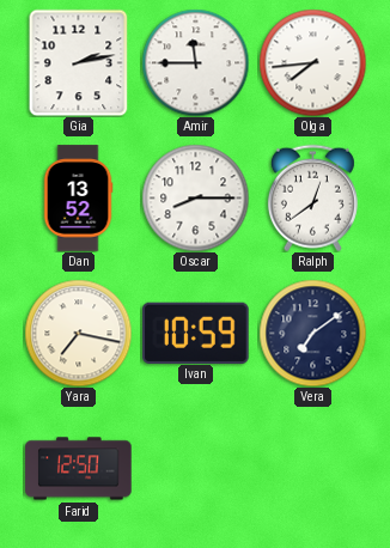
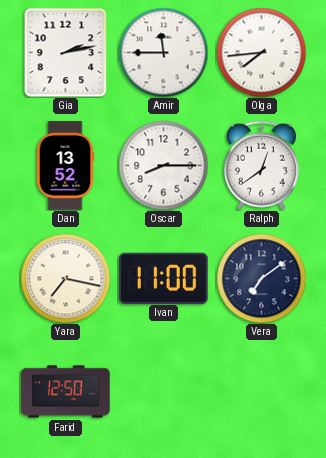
Ivan: 10:59 -> 11:00
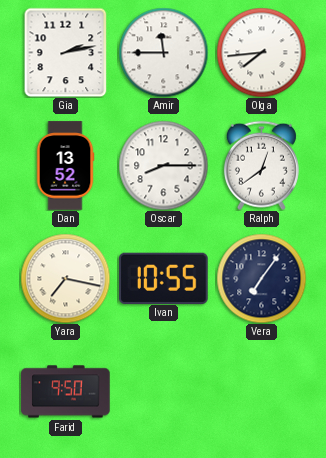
Ivan: 11:00 -> 10:55
Vera: 7:09 -> 7:06
Farid: 12:50 -> 9:50
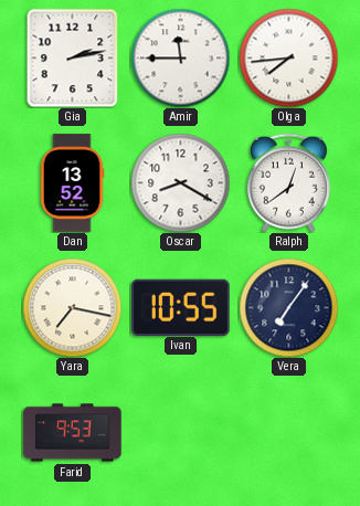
Oscar: 8:15 -> 8:20
Farid: 9:50 -> 9:53
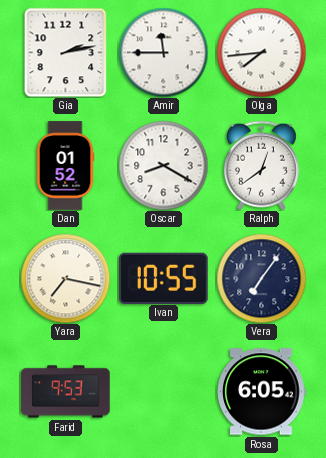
Dan: 13:52 -> 01:52
Rosa: none -> 6:05
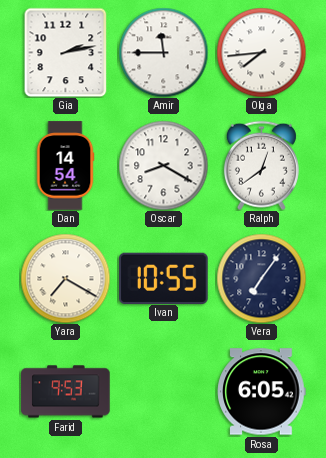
Dan: 01:52 -> 14:54
Yara: 7:17 -> 7:20
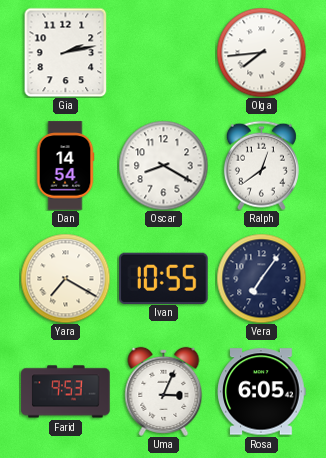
Amir: 11:45 -> none
Uma: none -> 3:04
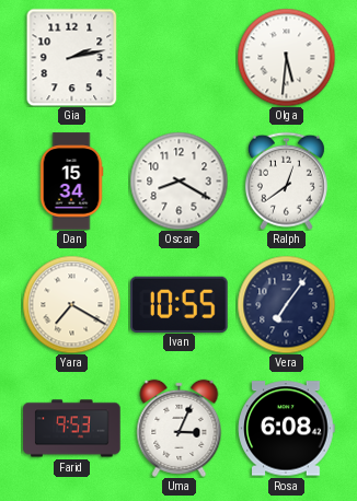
Olga: 7:44 -> 5:31
Dan: 14:54 -> 15:34
Rosa: 6:05 -> 6:08
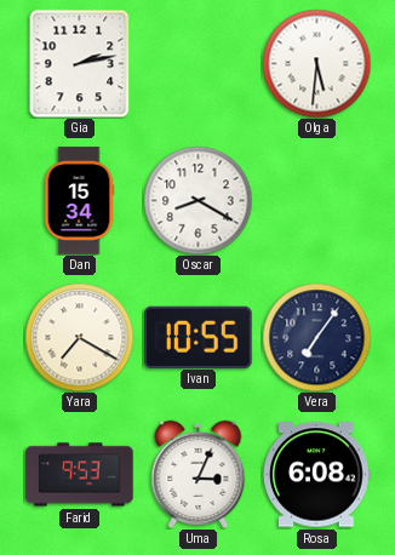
Ralph: 12:39 -> none
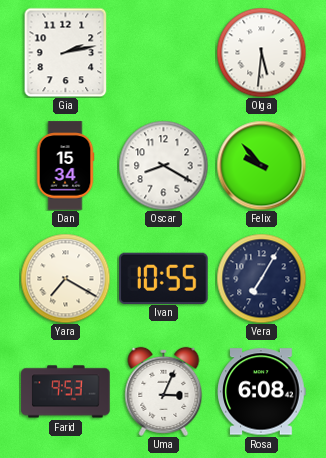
Felix: none -> 9:53
Vera: 7:06 -> 7:05
